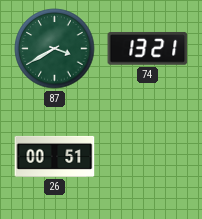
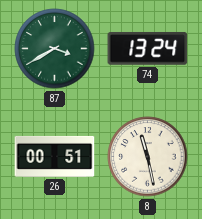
74: 13:21 -> 13:24
8: none -> 11:28
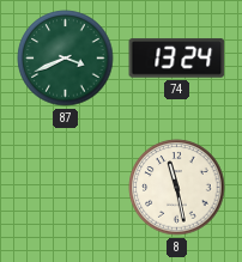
87: 3:40 -> 3:41
26: 00:51 -> none
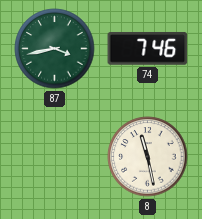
87: 3:41 -> 3:43
74: 13:24 -> 7:46
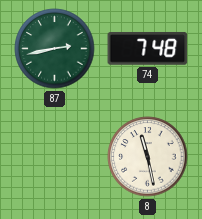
87: 3:43 -> 2:43
74: 7:46 -> 7:48
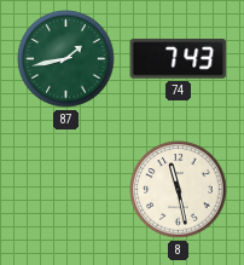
87: 2:43 -> 1:43
74: 7:48 -> 7:43
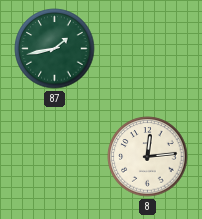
74: 7:43 -> none
8: 11:28 -> 12:14
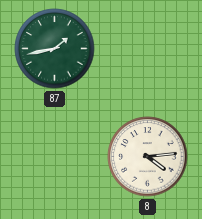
8: 12:14 -> 4:14
